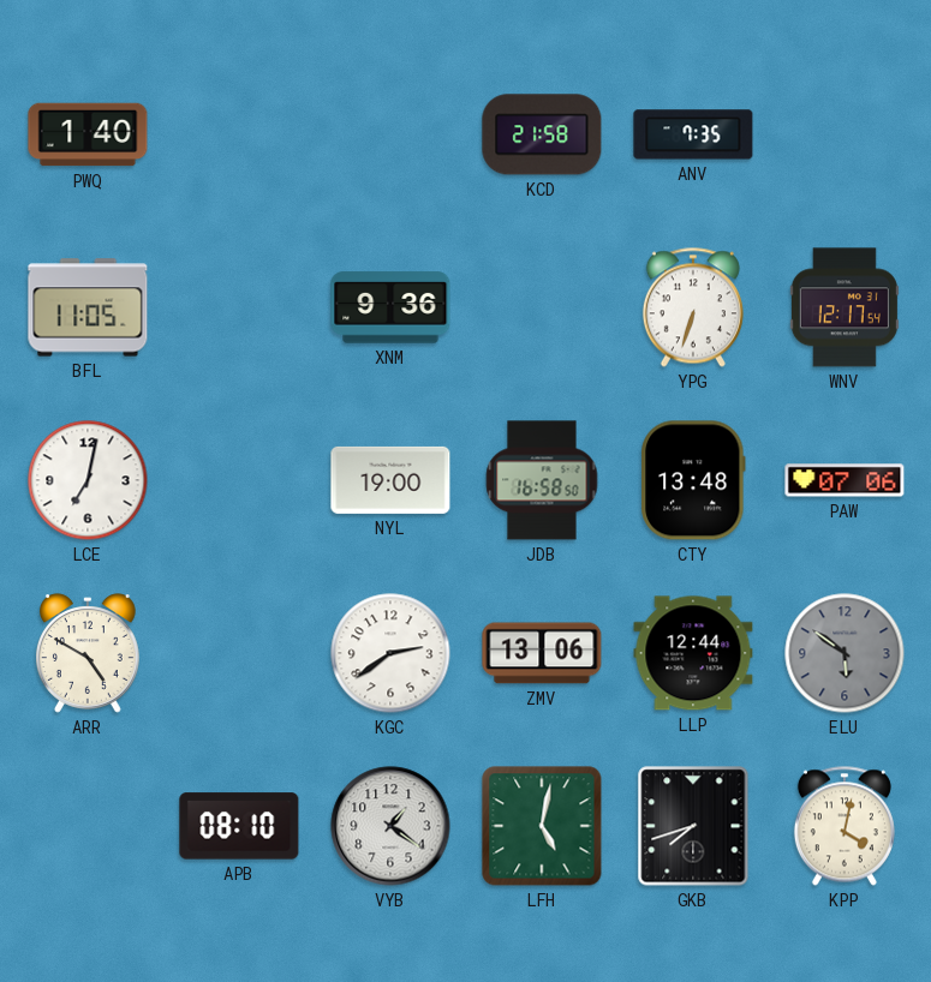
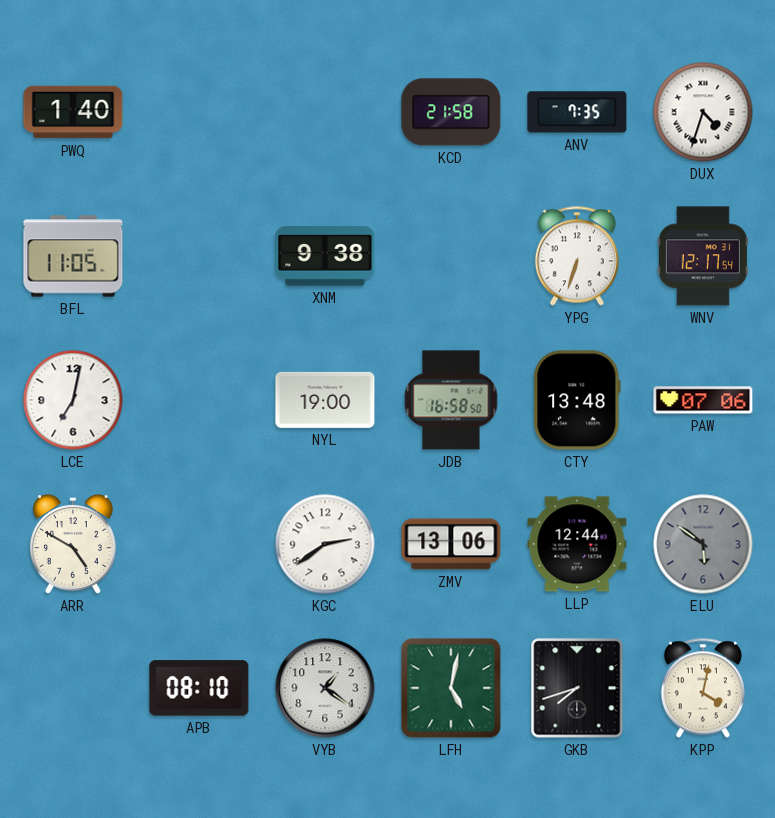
DUX: none -> 4:33
XNM: 9:36 -> 9:38
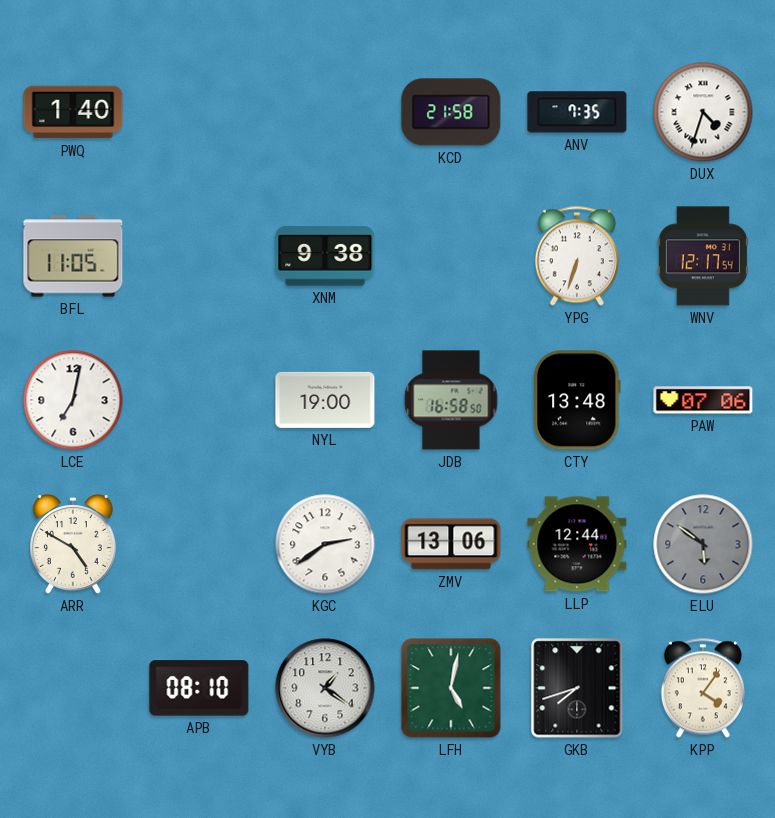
KPP: 4:02 -> 4:06
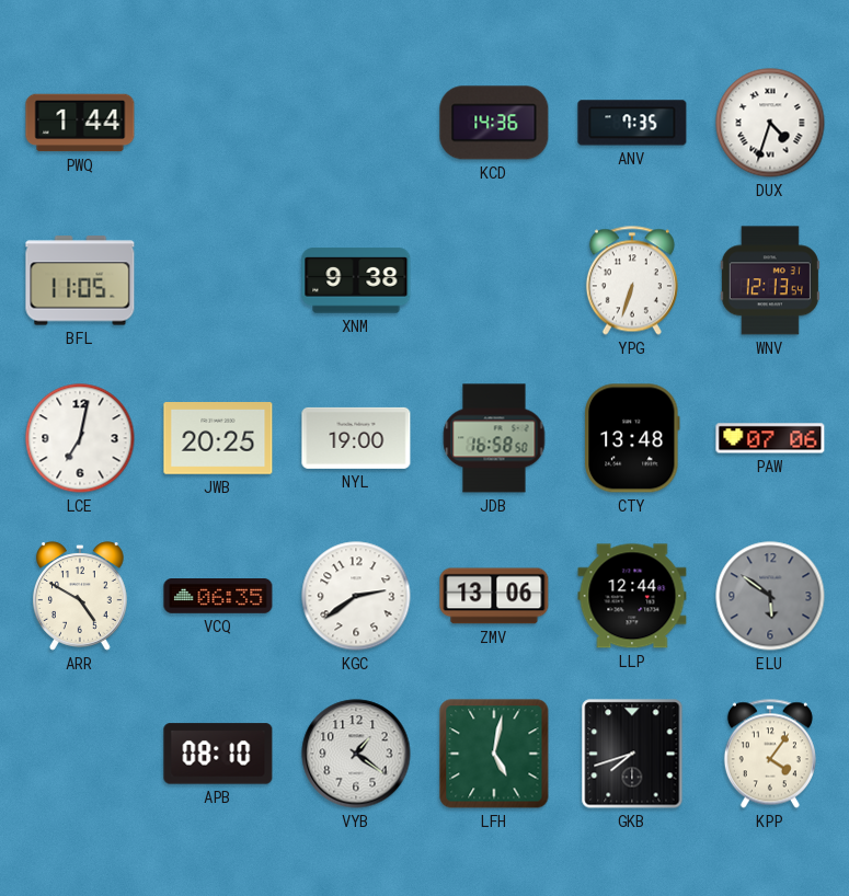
PWQ: 1:40 -> 1:44
KCD: 21:58 -> 14:36
WNV: 12:17 -> 12:13
JWB: none -> 20:25
VCQ: none -> 06:35
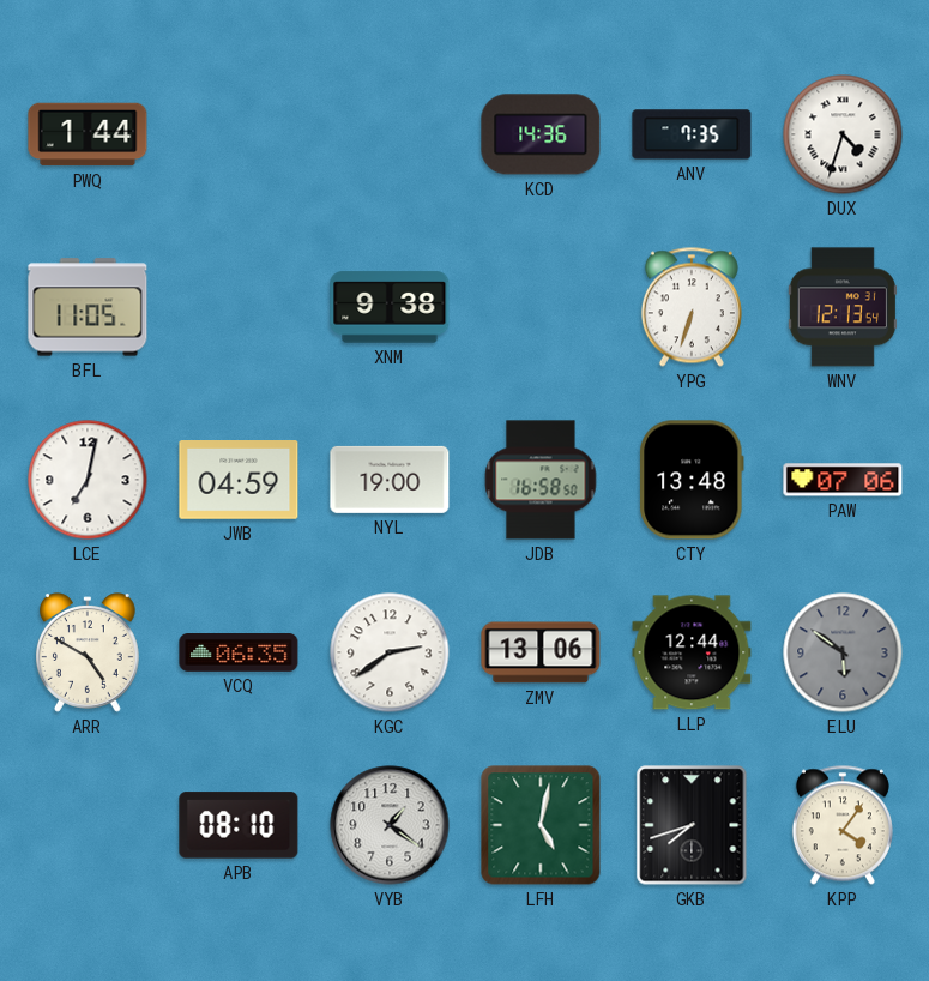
JWB: 20:25 -> 04:59
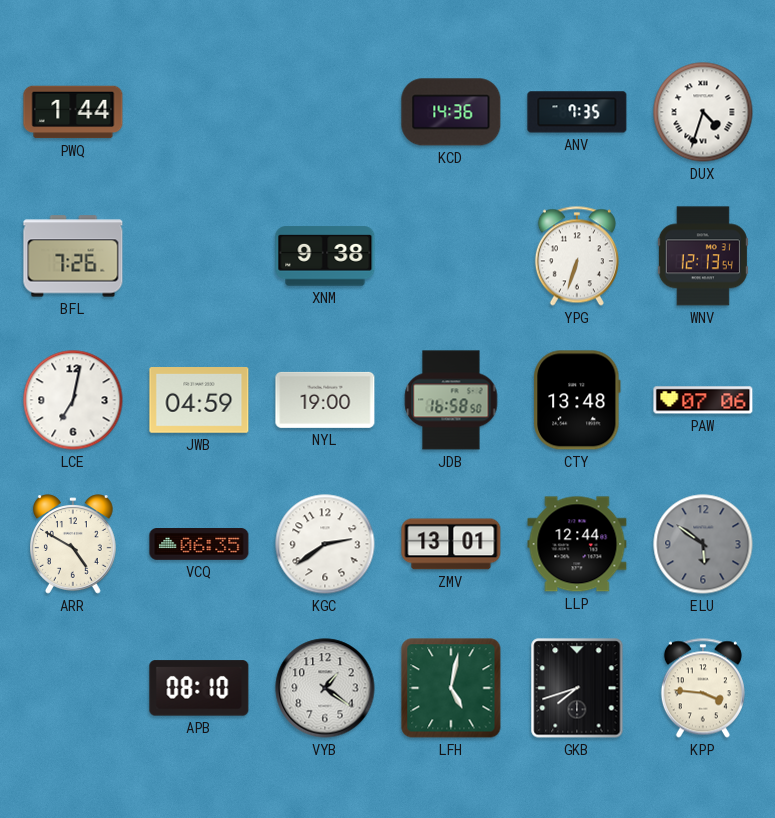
BFL: 11:05 -> 7:26
ZMV: 13:06 -> 13:01
KPP: 4:06 -> 3:46
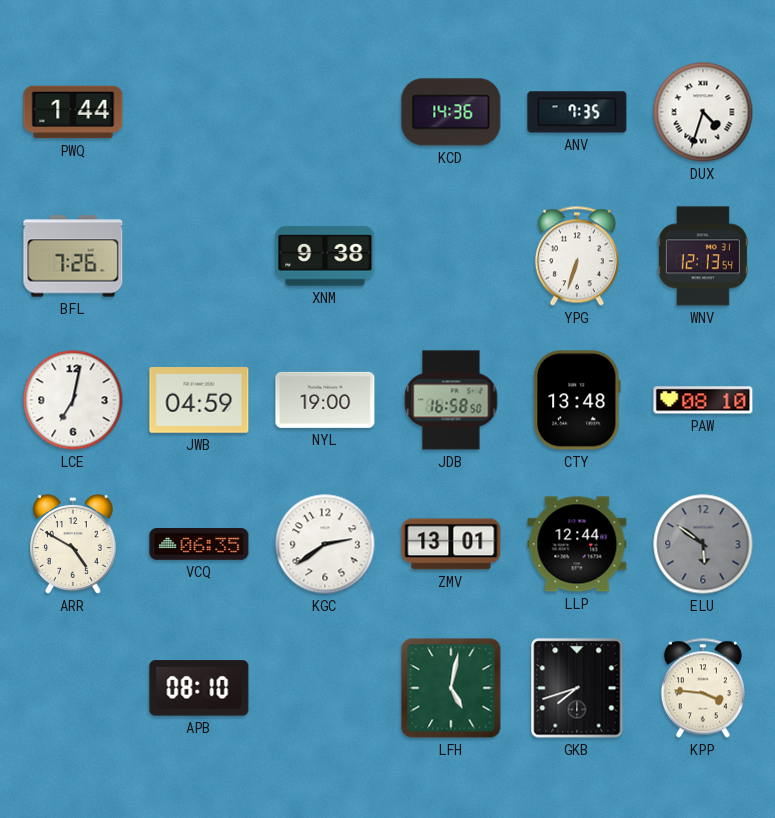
PAW: 07:06 -> 08:10
VYB: 1:21 -> none
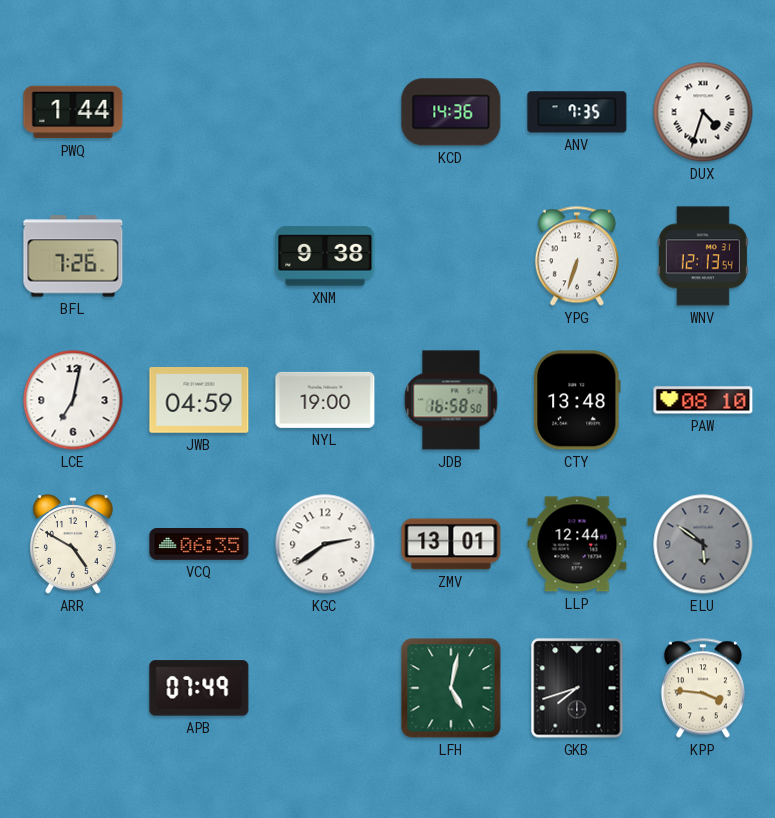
APB: 08:10 -> 07:49
